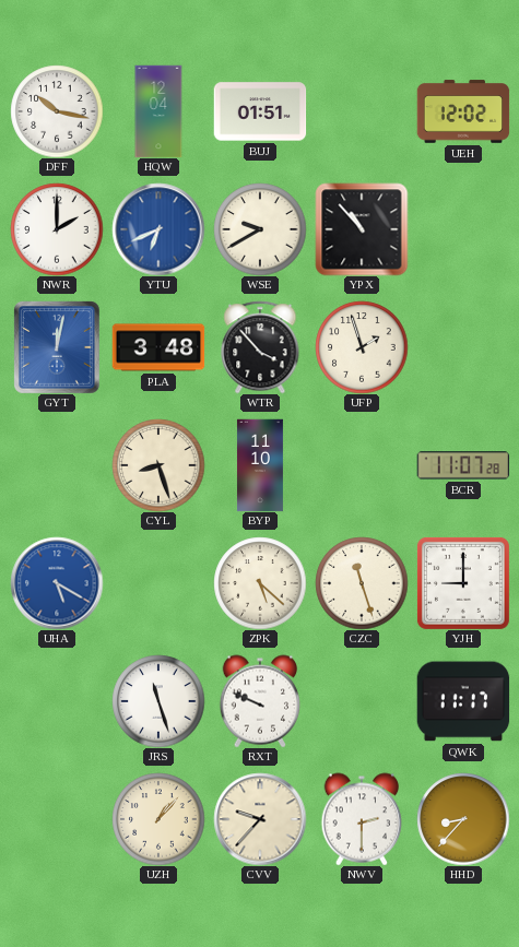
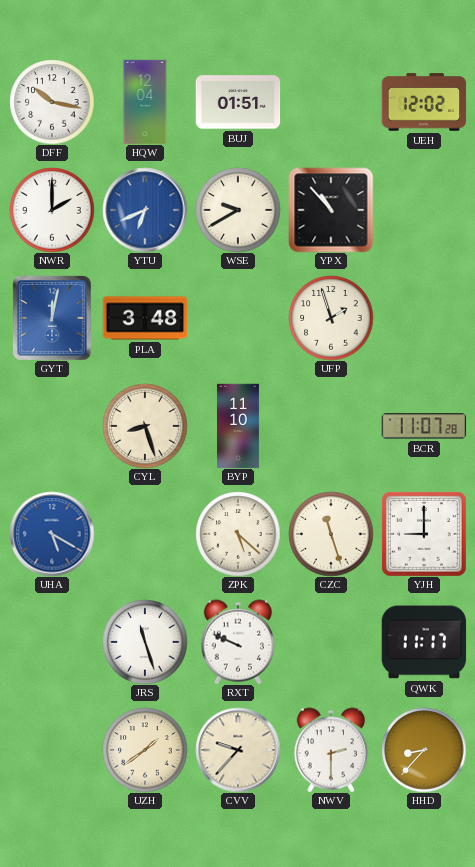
WTR: 3:53 -> none
UZH: 1:07 -> 1:39
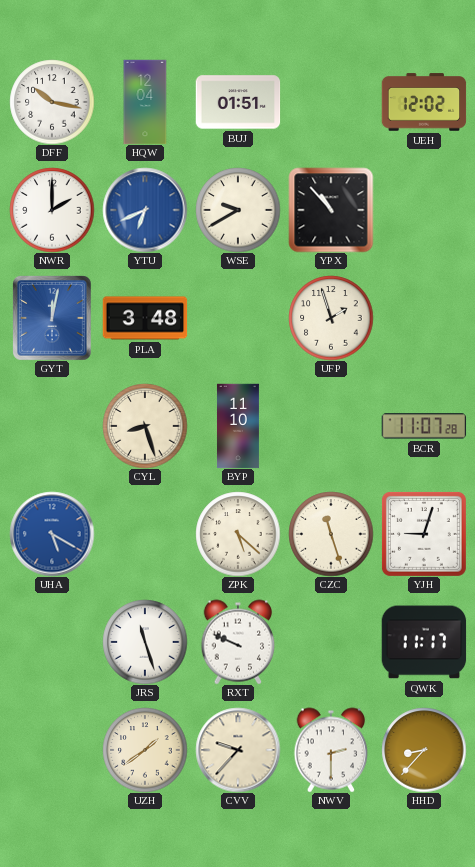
YJH: 9:00 -> 9:03
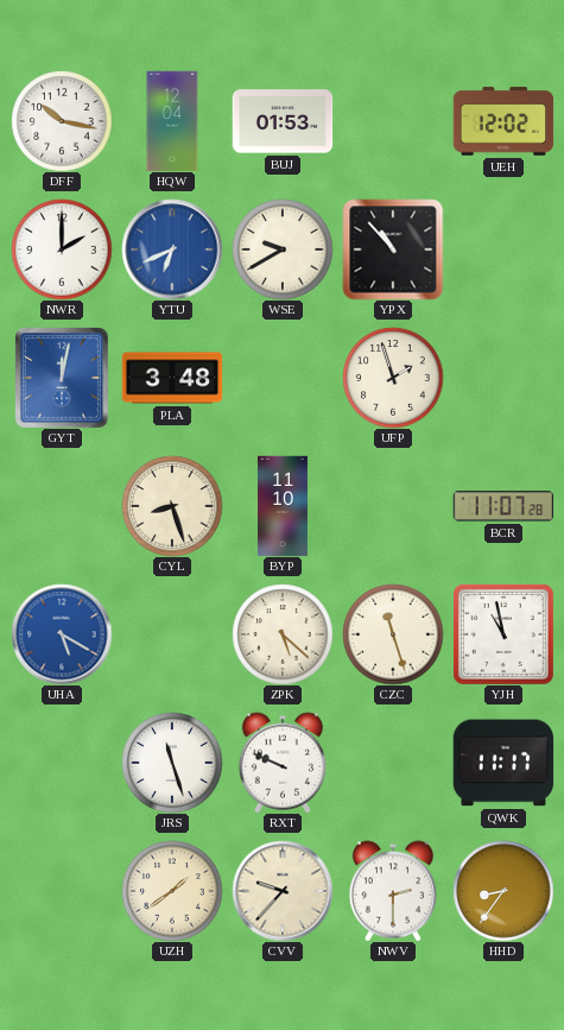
BUJ: 01:51 -> 01:53
YJH: 9:03 -> 10:58
HHD: 8:37 -> 8:36
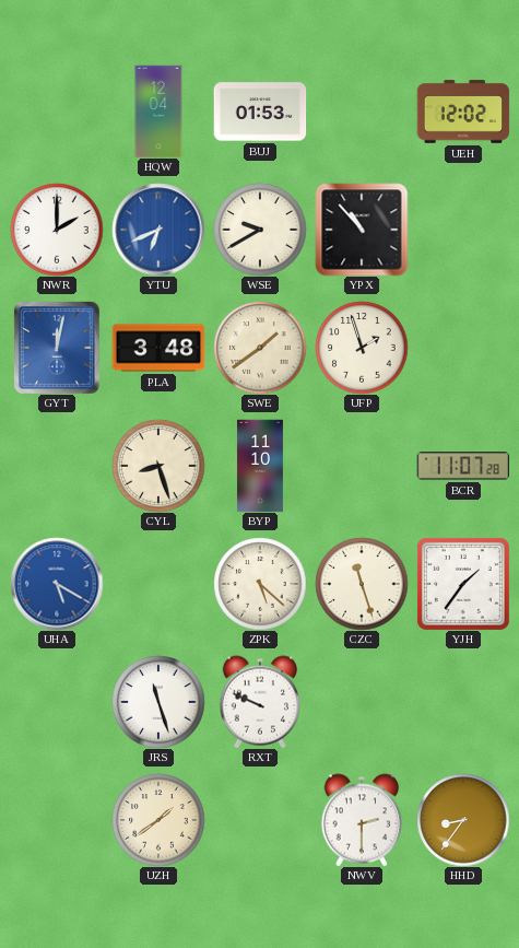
DFF: 10:17 -> none
SWE: none -> 1:39
YJH: 10:58 -> 1:36
QWK: 11:17 -> none
CVV: 9:37 -> none
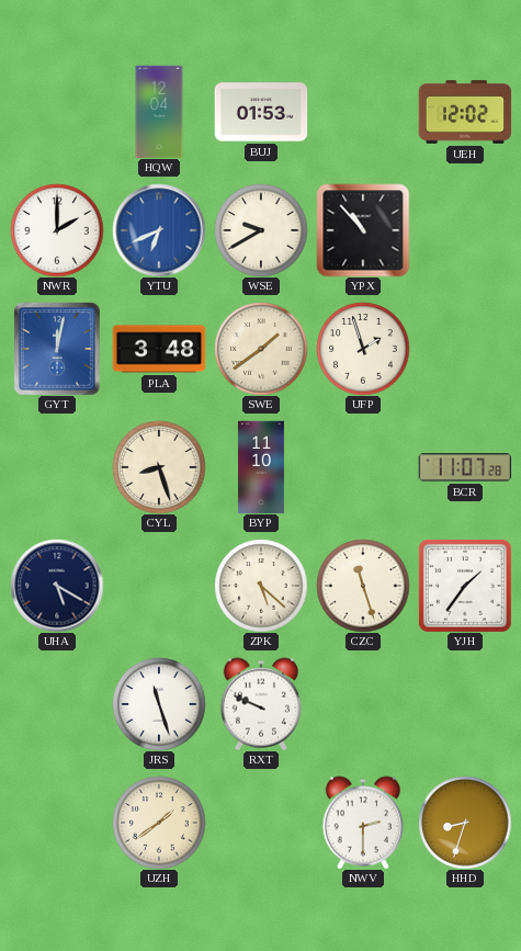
UHA dial: blue -> navy
HHD: 8:36 -> 8:33
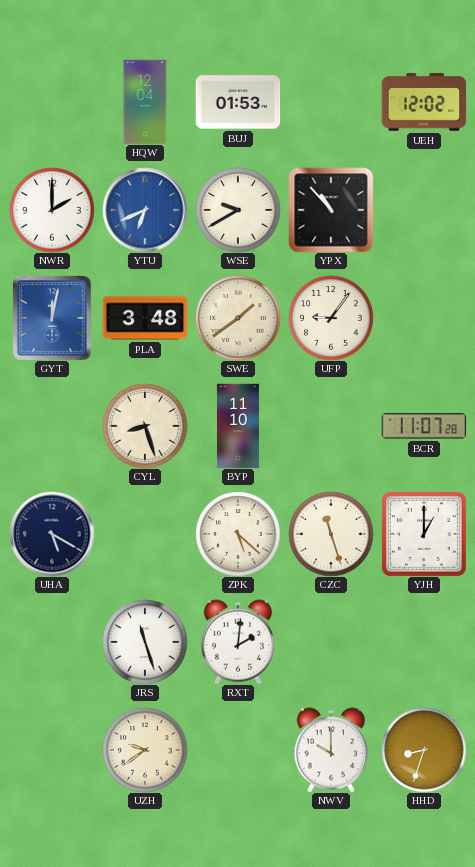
UFP: 1:57 -> 9:06
YJH: 1:36 -> 1:00
RXT: 9:49 -> 2:01
UZH: 1:39 -> 9:39
NWV: 2:30 -> 10:00
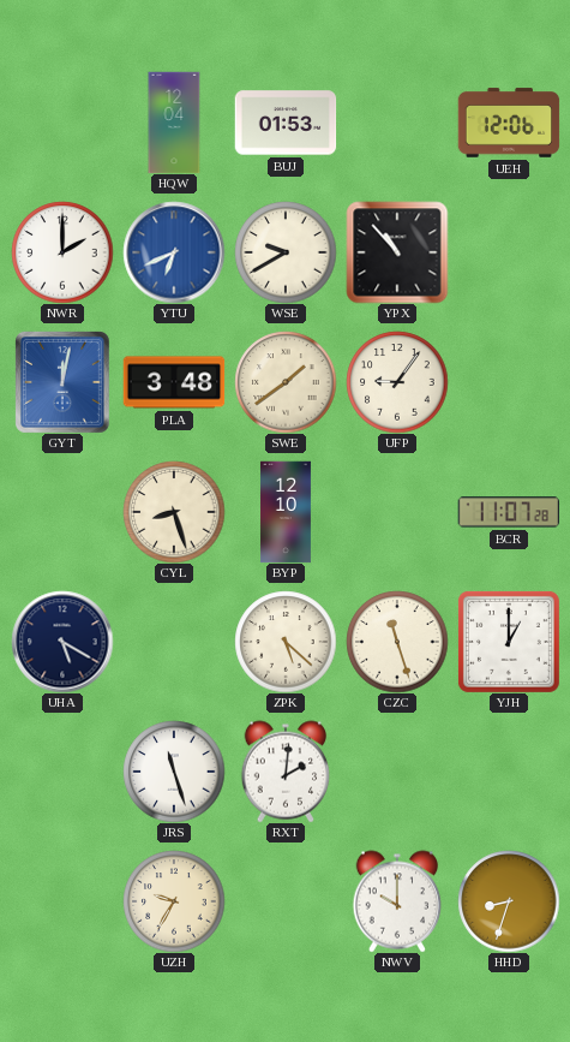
UEH: 12:02 -> 12:06
BYP: 11:10 -> 12:10
UZH: 9:39 -> 9:35
